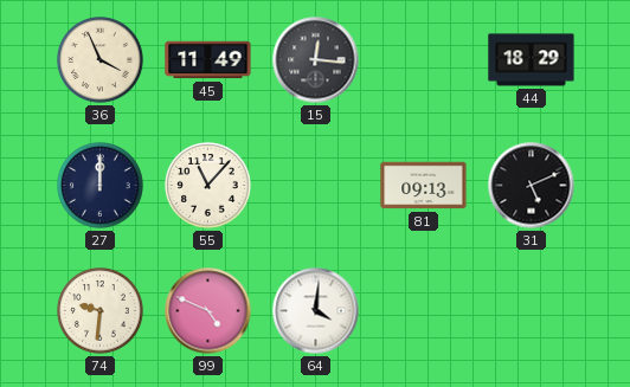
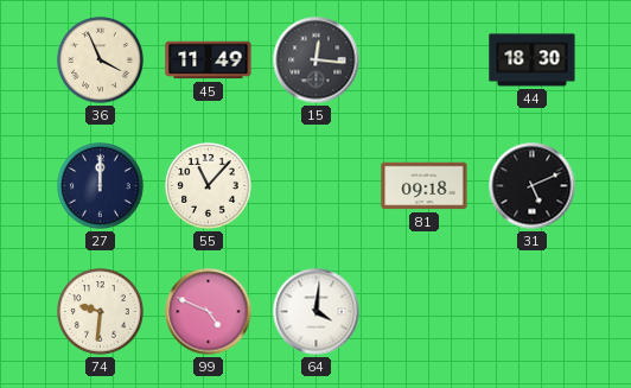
44: 18:29 -> 18:30
81: 09:13 -> 09:18
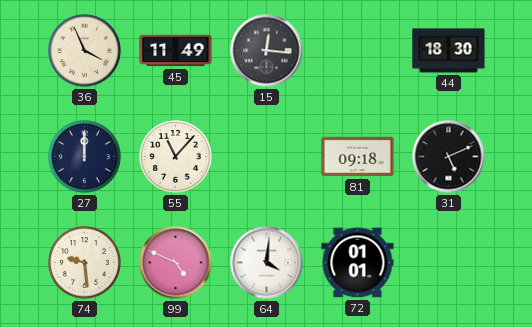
74: 9:31 -> 9:29
72: none -> 01:01
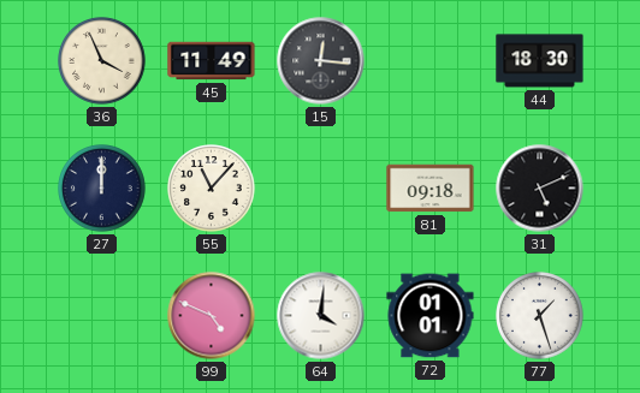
74: 9:29 -> none
77: none -> 1:27
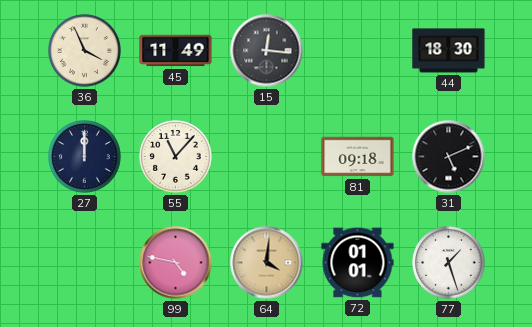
99: 4:49 -> 4:47
64 dial: white -> champagne
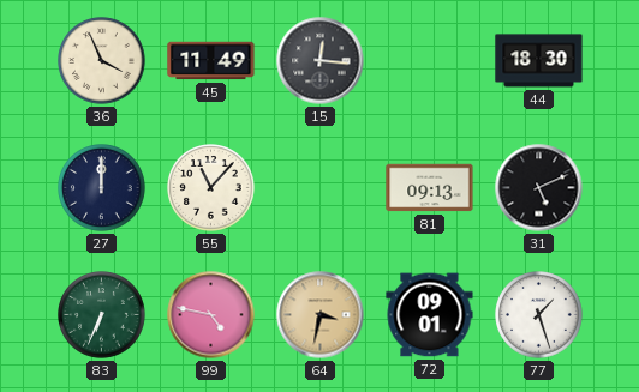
81: 09:18 -> 09:13
83: none -> 6:34
64: 4:01 -> 3:32
72: 01:01 -> 09:01
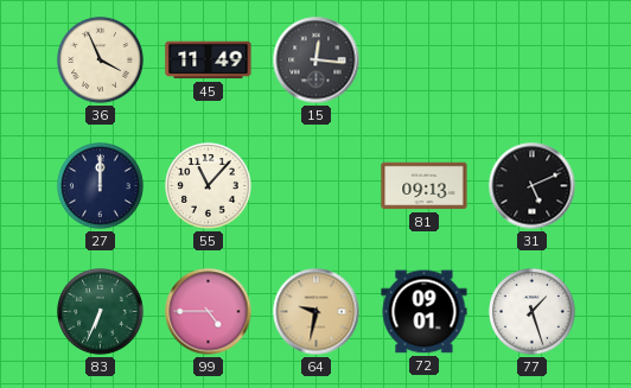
44: 18:30 -> none
99: 4:47 -> 4:45
64: 3:32 -> 9:32
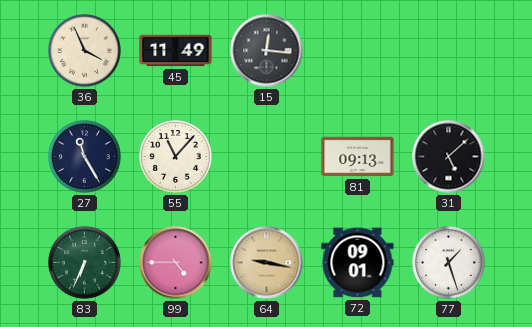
27: 12:00 -> 11:25
31: 5:11 -> 5:08
64: 9:32 -> 9:17
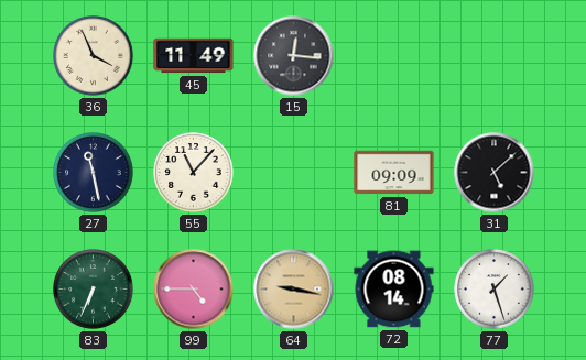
27: 11:25 -> 11:28
81: 09:13 -> 09:09
72: 09:01 -> 08:14
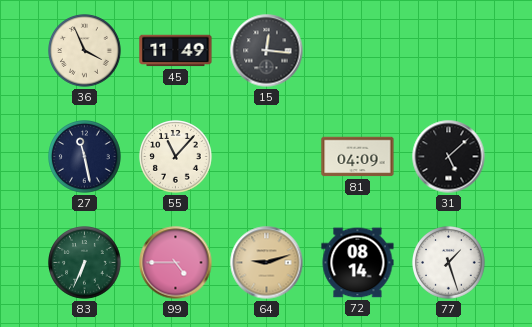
81: 09:09 -> 04:09
64: 9:17 -> 9:12
